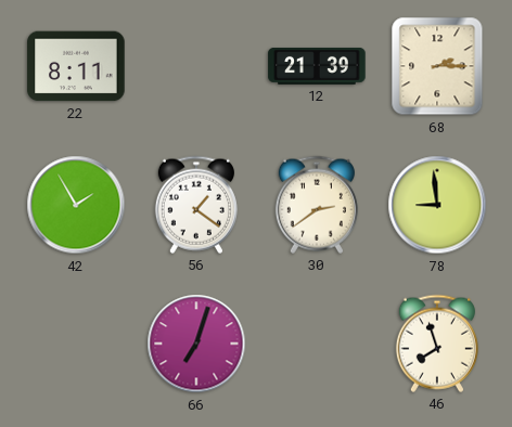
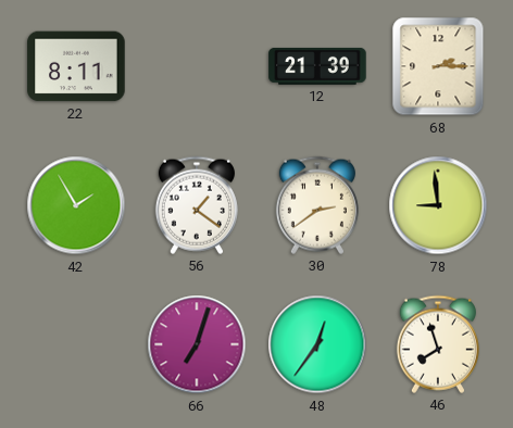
48: none -> 12:36
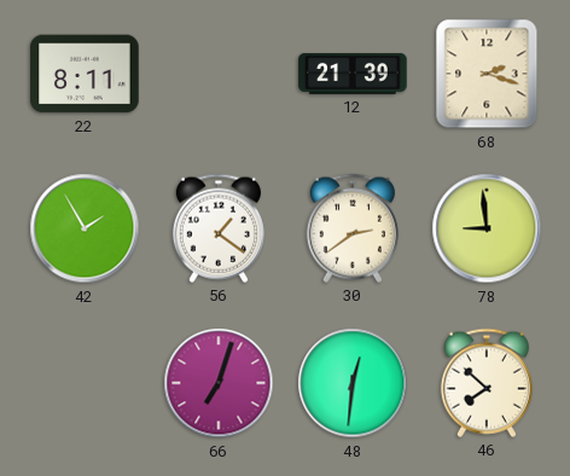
68: 2:15 -> 2:18
48: 12:36 -> 12:31
46: 7:57 -> 7:52
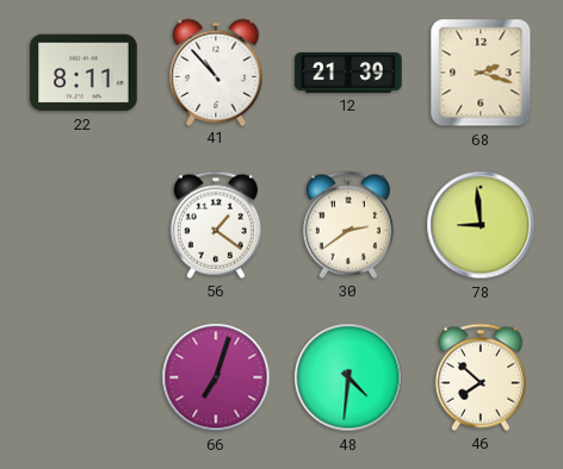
41: none -> 10:53
42: 1:55 -> none
48: 12:31 -> 4:31
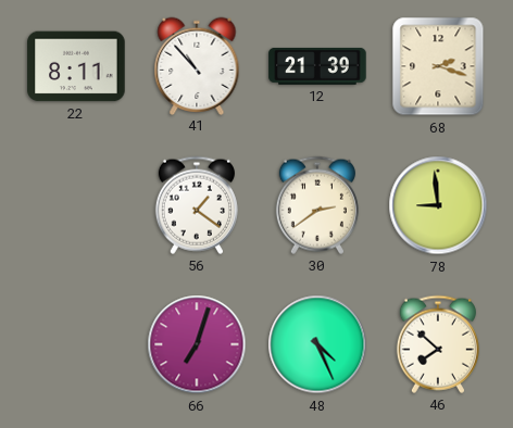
48: 4:31 -> 4:26
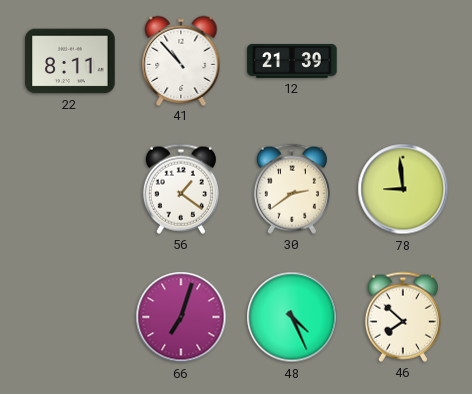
68: 2:18 -> none
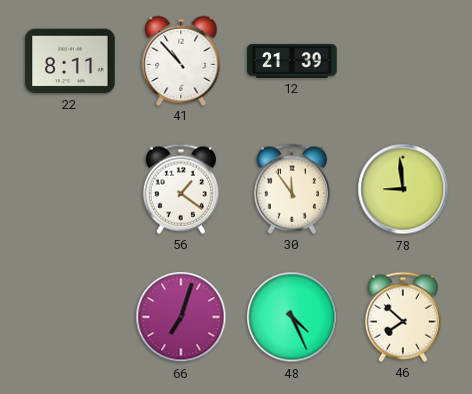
30: 2:39 -> 11:54
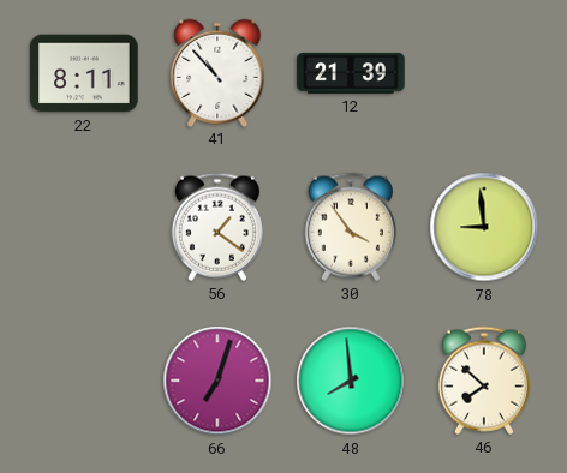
30: 11:54 -> 3:54
48: 4:26 -> 7:59
